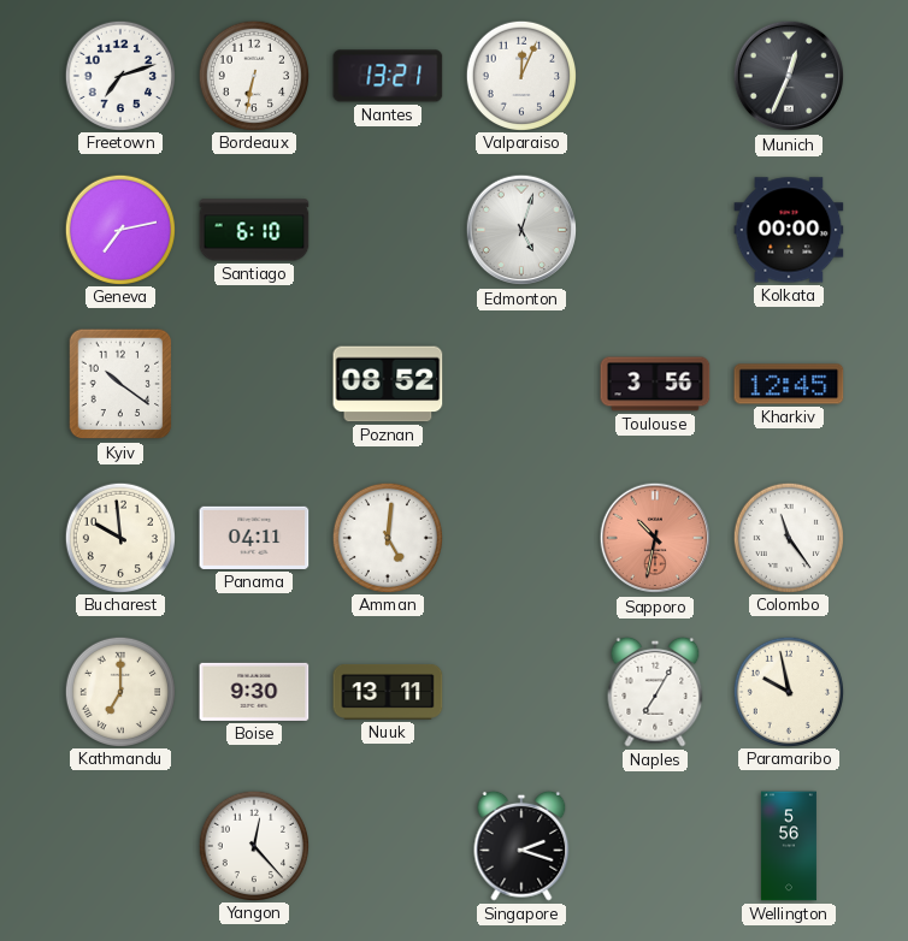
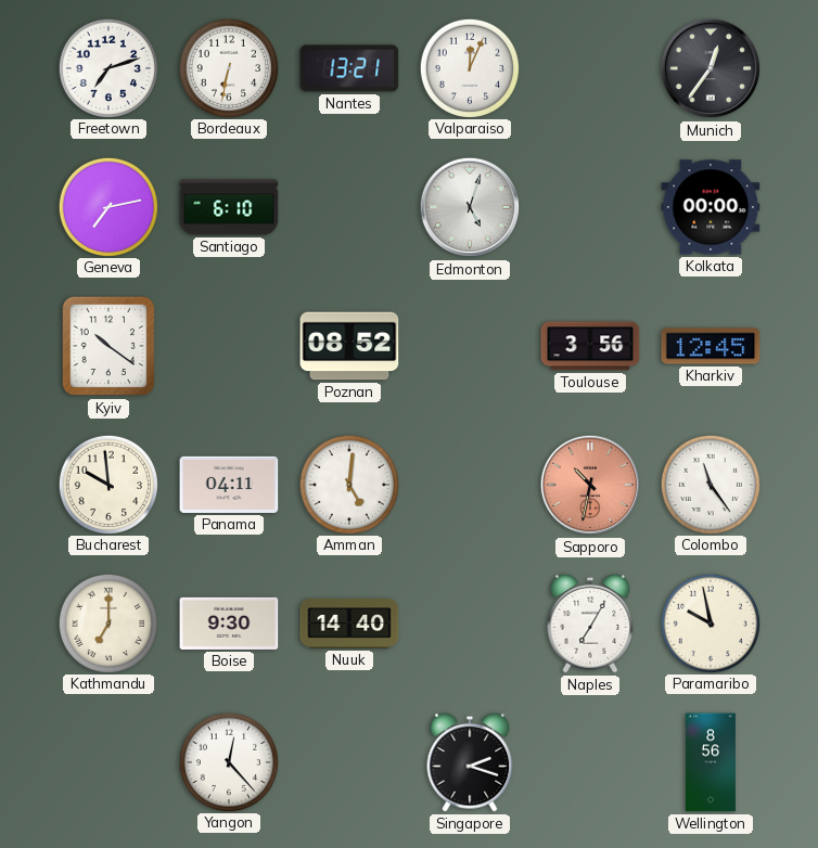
Munich: 12:34 -> 12:36
Nuuk: 13:11 -> 14:40
Wellington: 5:56 -> 8:56
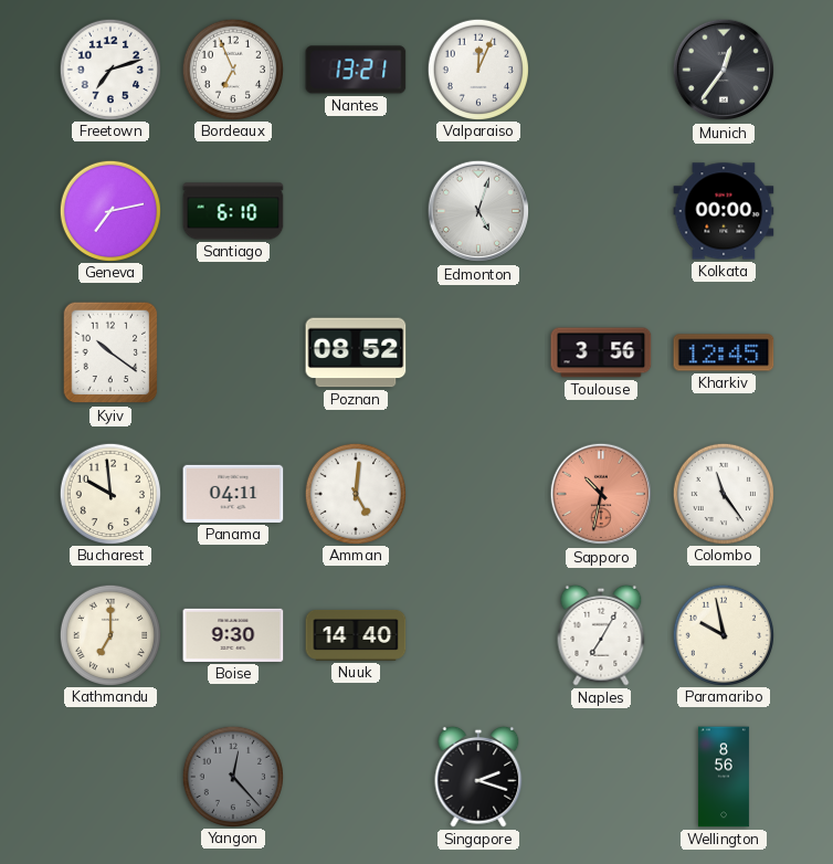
Bordeaux: 6:32 -> 6:56
Yangon dial: white -> grey
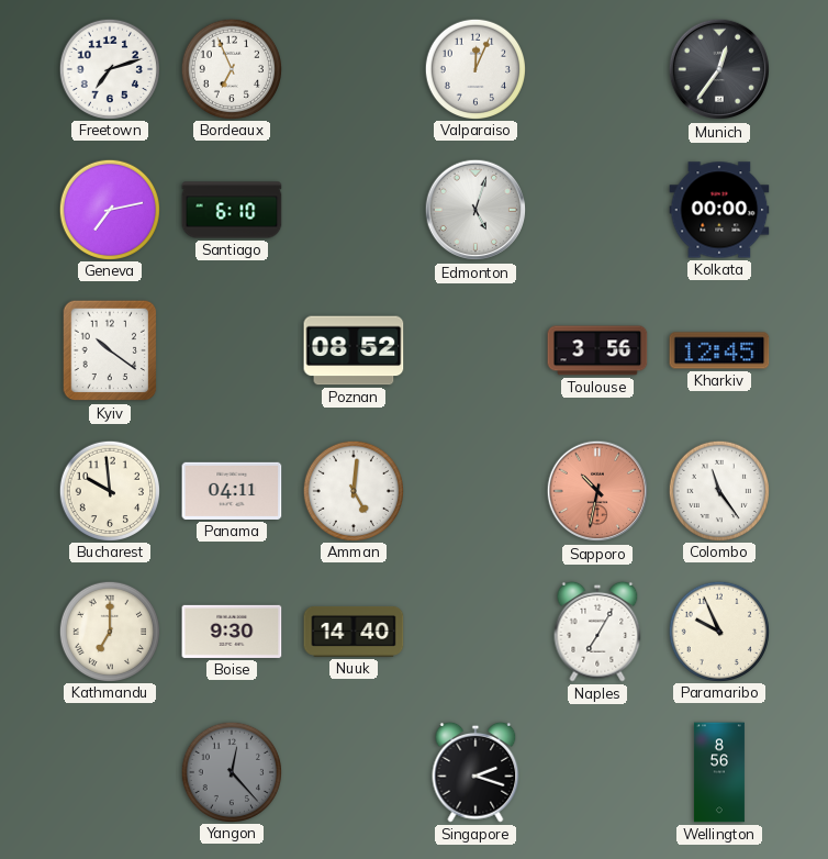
Nantes: 13:21 -> none
Paramaribo: 9:58 -> 9:56
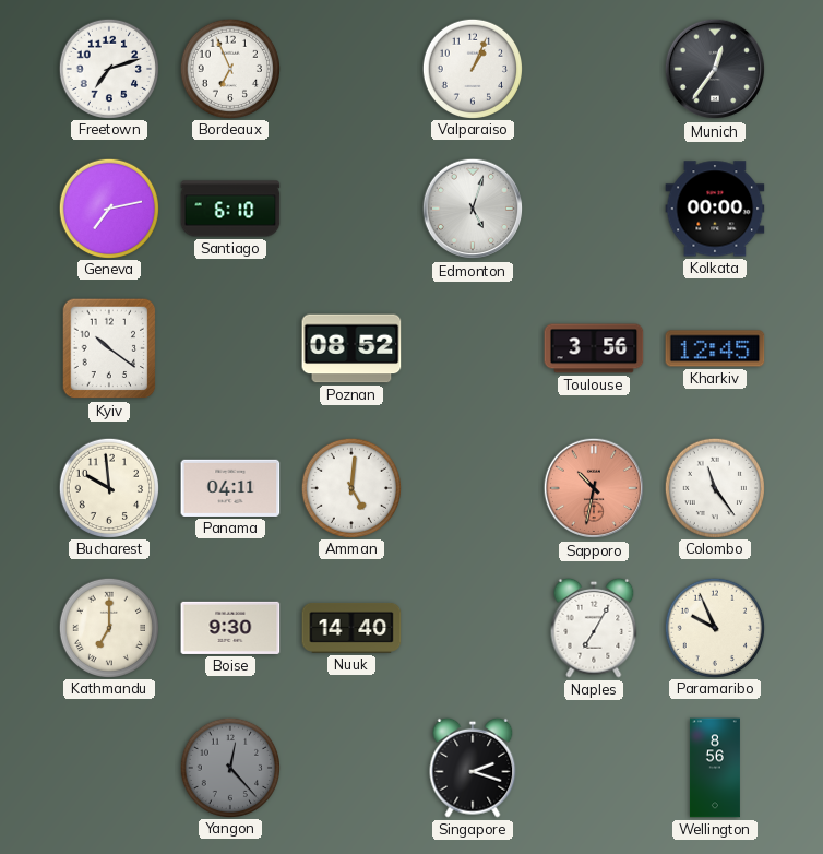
Valparaiso: 12:04 -> 1:04
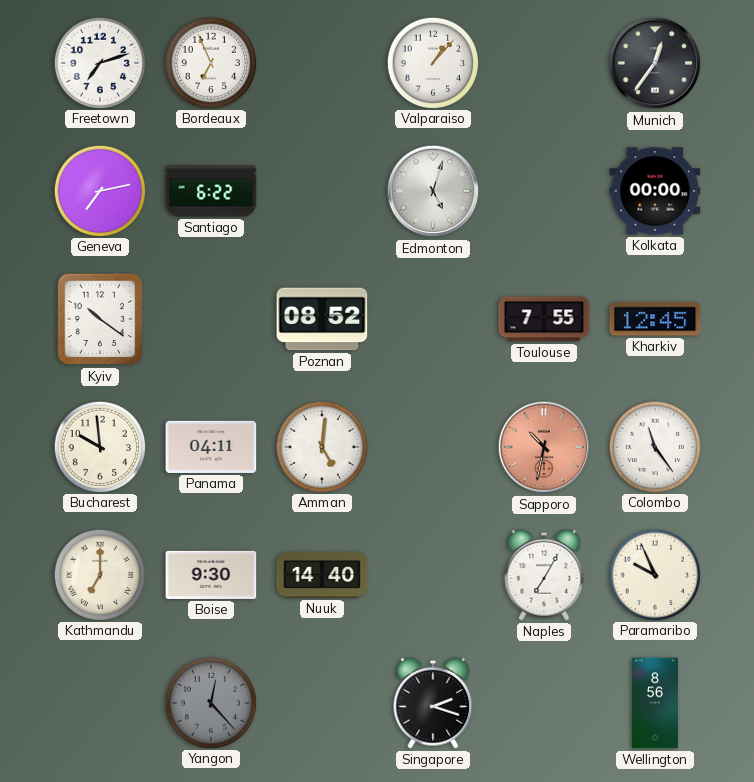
Valparaiso: 1:04 -> 1:07
Santiago: 6:10 -> 6:22
Toulouse: 3:56 -> 7:55
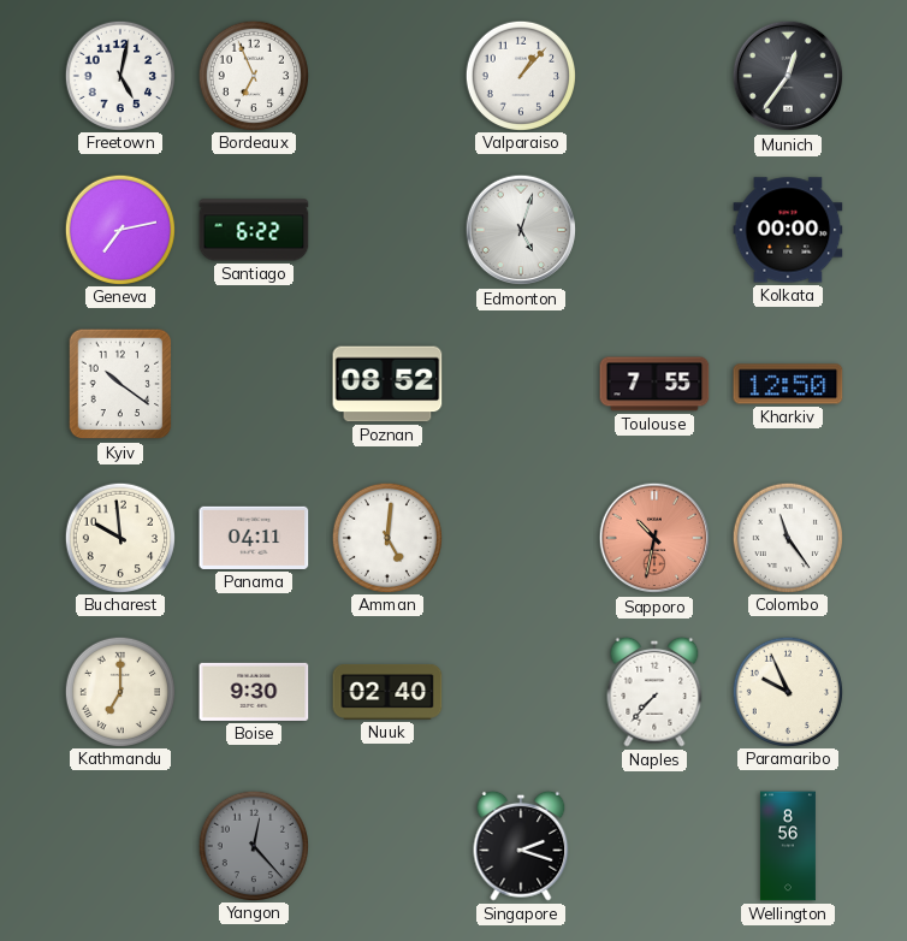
Freetown: 7:12 -> 5:02
Kharkiv: 12:45 -> 12:50
Nuuk: 14:40 -> 02:40
Naples: 7:05 -> 7:37
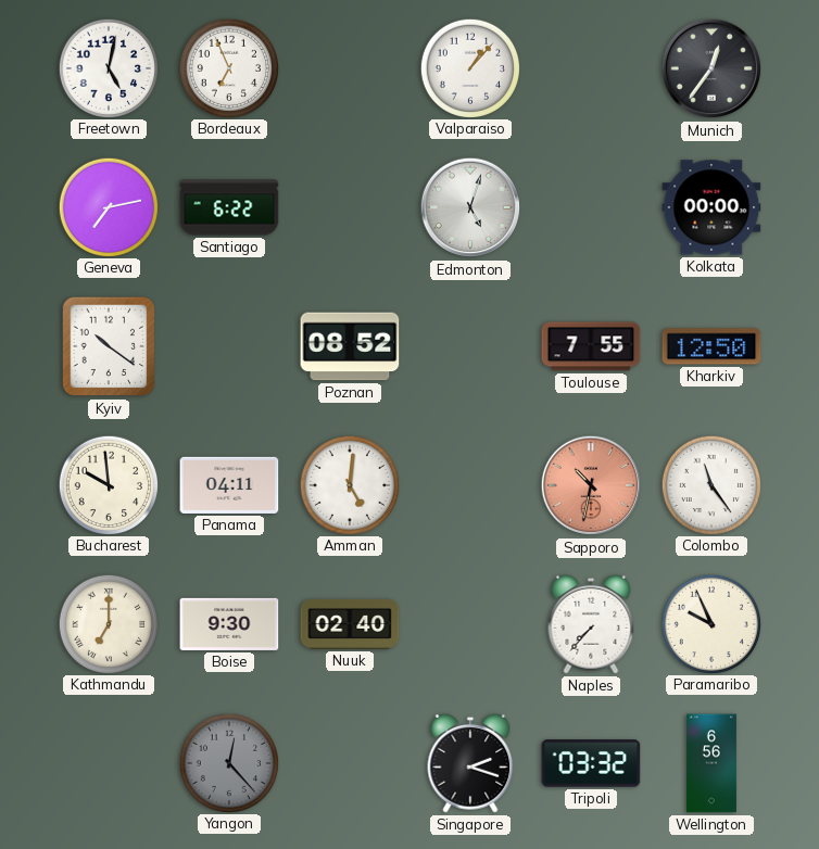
Tripoli: none -> 03:32
Wellington: 8:56 -> 6:56
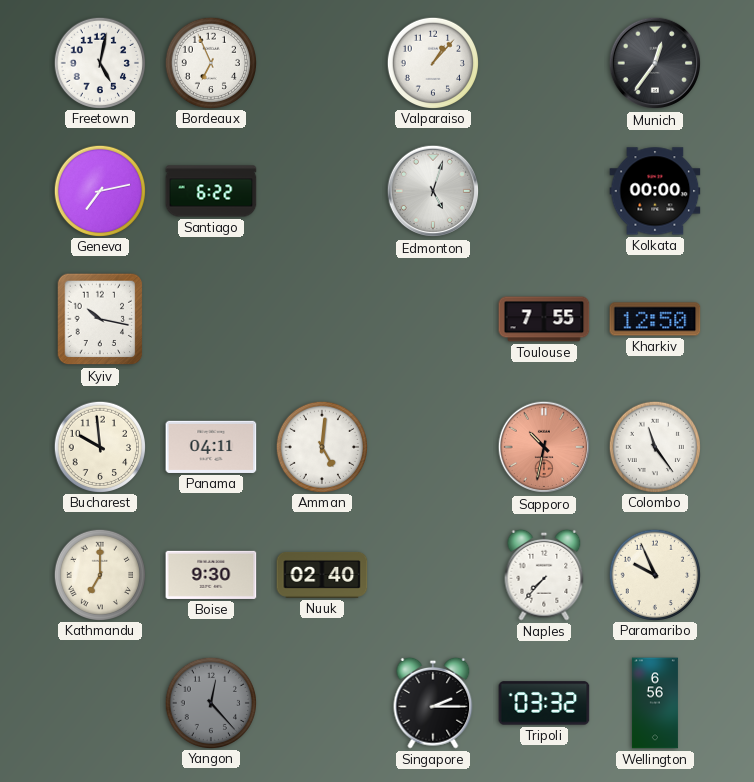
Kyiv: 10:21 -> 10:17
Poznan: 08:52 -> none
Singapore: 2:18 -> 2:15
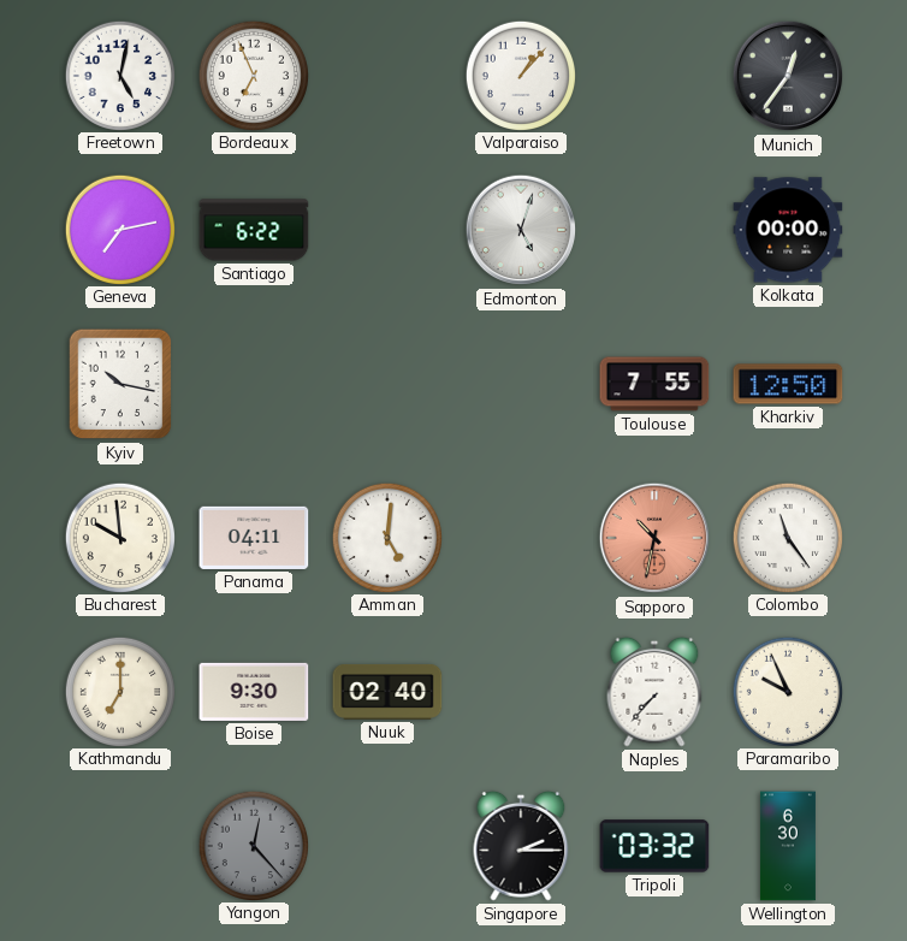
Wellington: 6:56 -> 6:30
